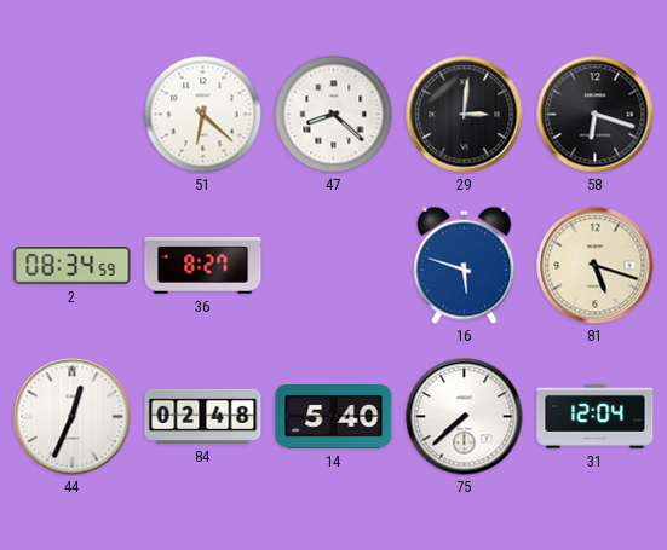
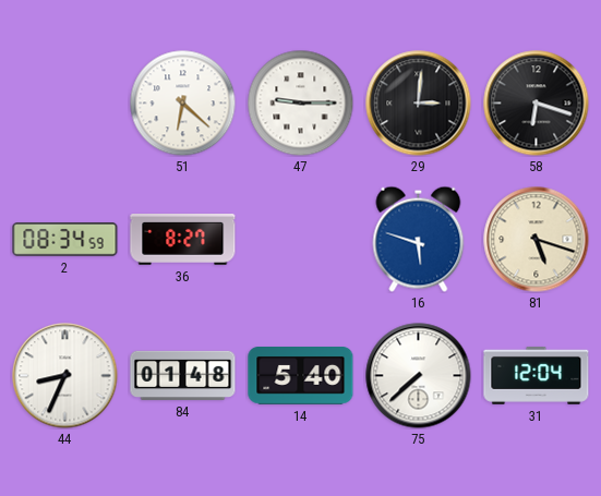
47: 8:22 -> 9:15
44: 12:34 -> 8:34
84: 02:48 -> 01:48
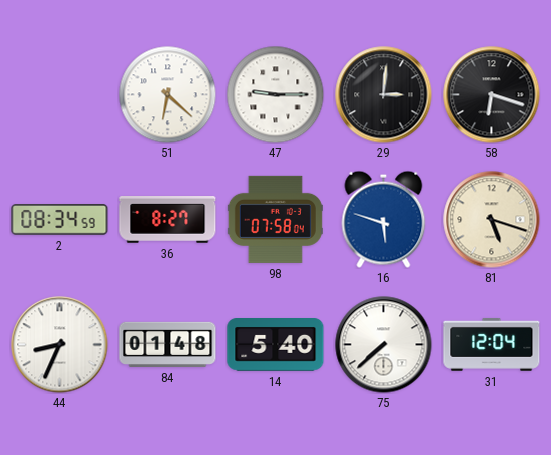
98: none -> 07:58
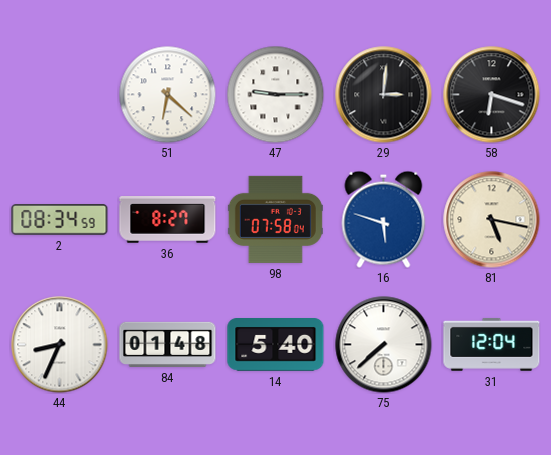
81: 5:18 -> 5:17
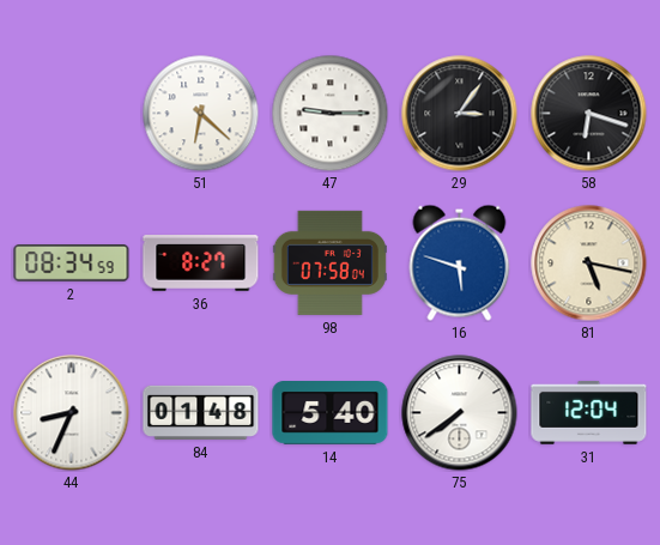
29: 3:01 -> 3:06
75: 7:38 -> 7:39
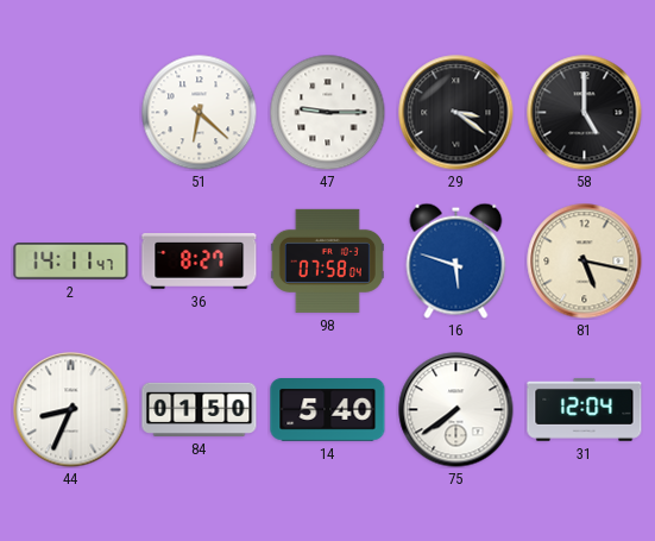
29: 3:06 -> 3:21
58: 6:18 -> 5:00
2: 08:34 -> 14:11
84: 01:48 -> 01:50
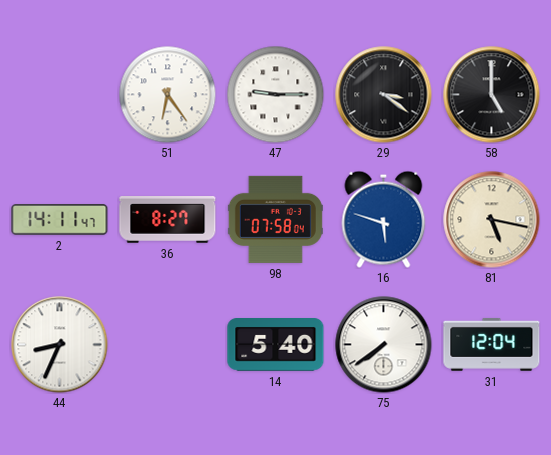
51: 6:22 -> 6:24
84: 01:50 -> none
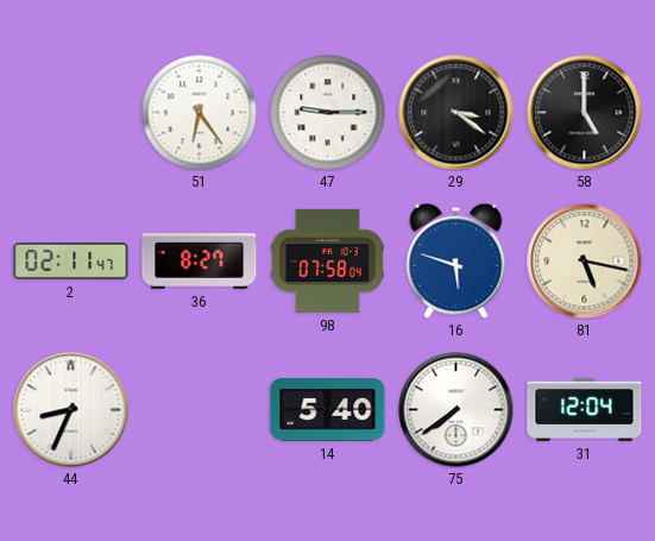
2: 14:11 -> 02:11
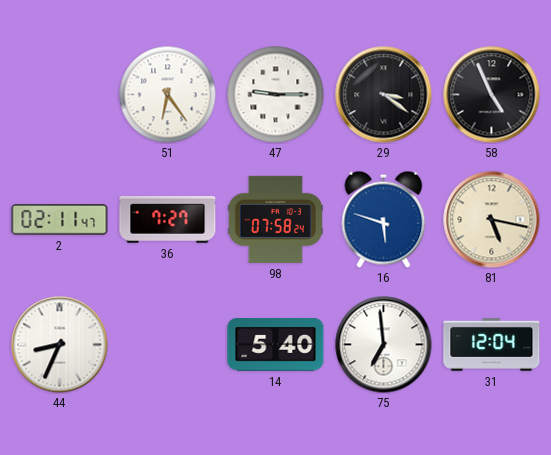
58: 5:00 -> 4:56
36: 8:27 -> 7:27
98: 07:58:04 -> 07:58:24
75: 7:39 -> 6:59
